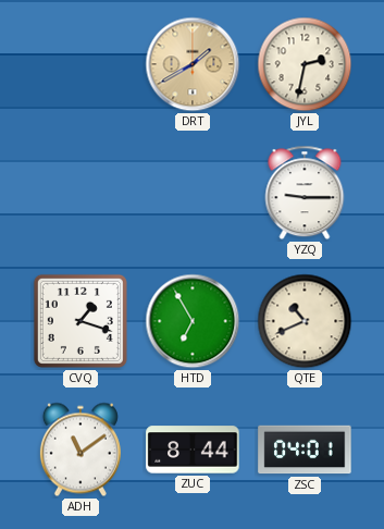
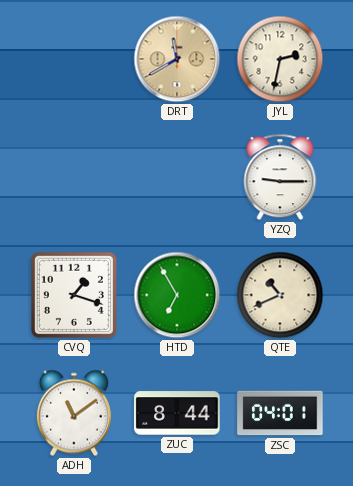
DRT: 1:40 -> 11:40
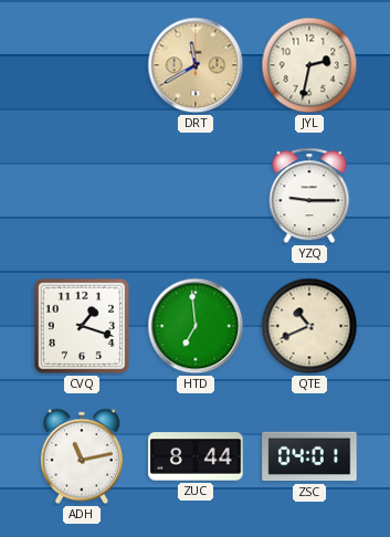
HTD: 6:55 -> 6:59
ADH: 11:09 -> 11:13
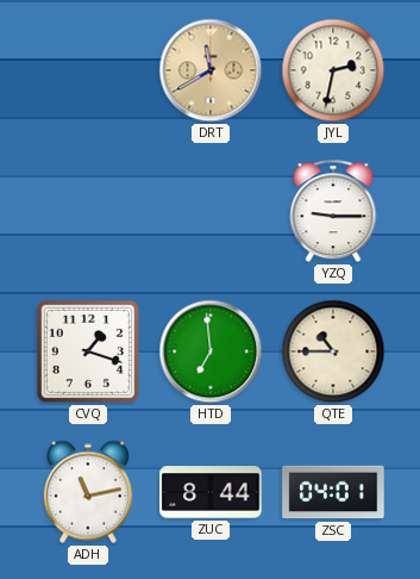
QTE: 10:41 -> 10:45
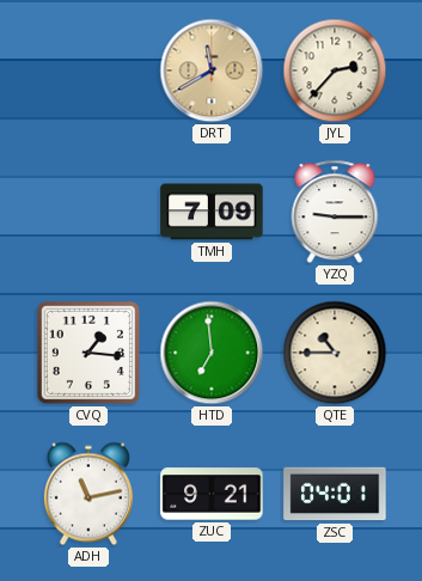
JYL: 2:32 -> 2:37
TMH: none -> 7:09
CVQ: 1:18 -> 1:16
ZUC: 8:44 -> 9:21
